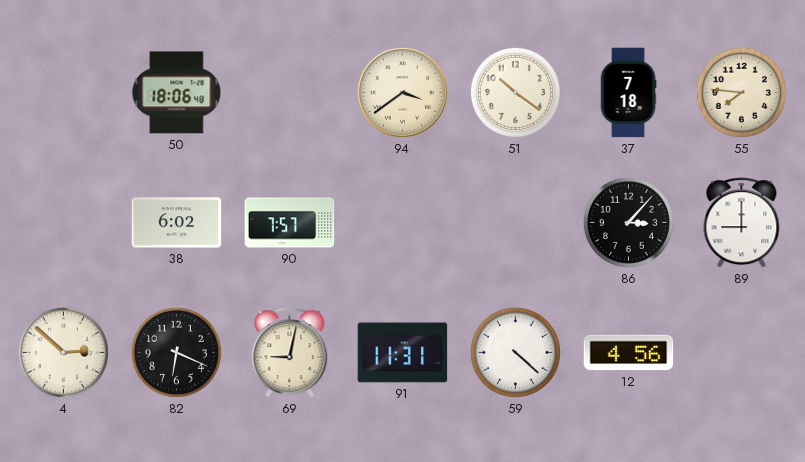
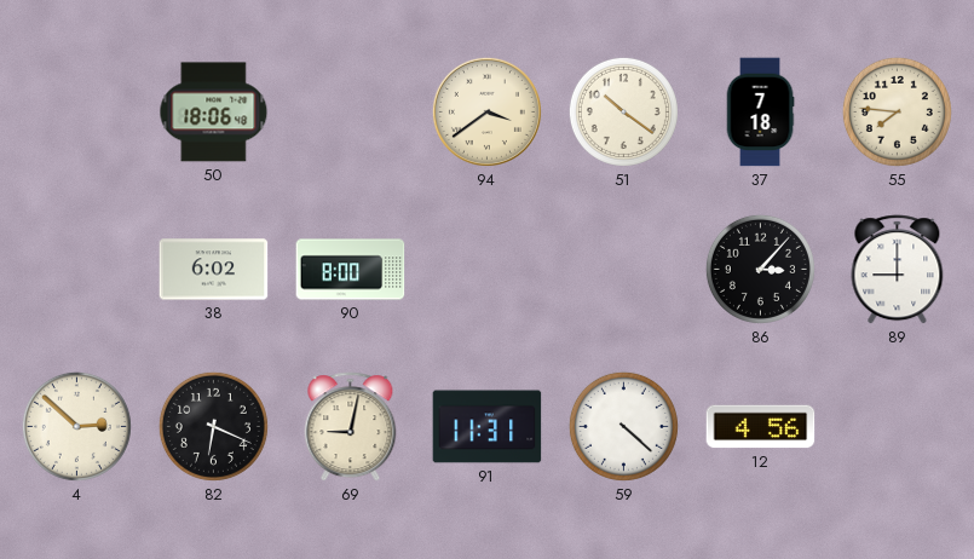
90: 7:57 -> 8:00
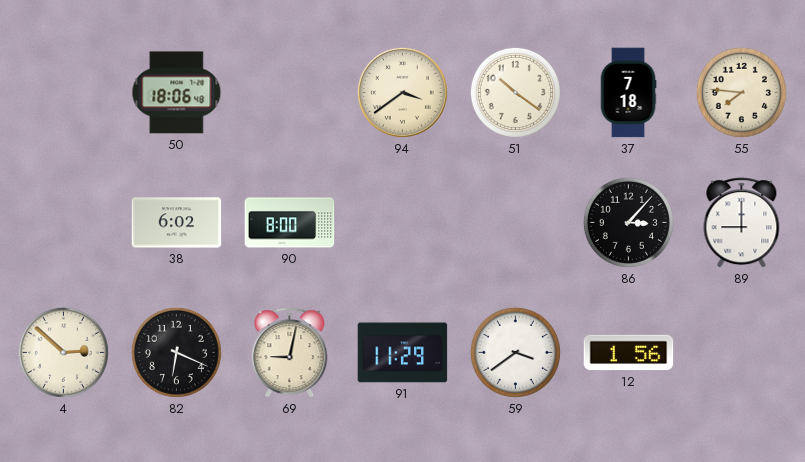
91: 11:31 -> 11:29
59: 4:22 -> 3:39
12: 4:56 -> 1:56
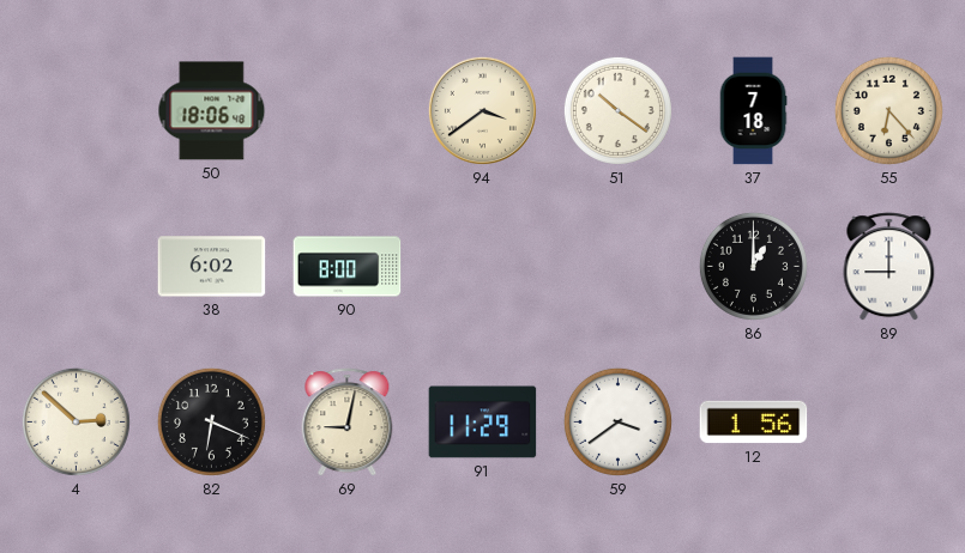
55: 7:46 -> 6:23
86: 3:07 -> 1:00
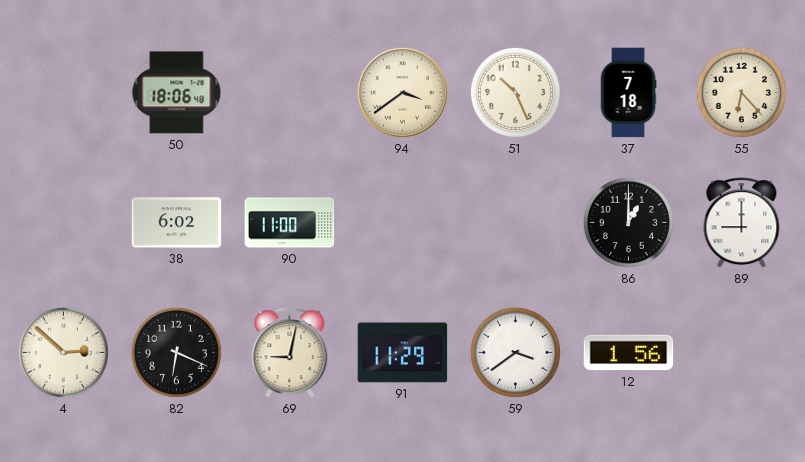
51: 10:21 -> 10:26
90: 8:00 -> 11:00
